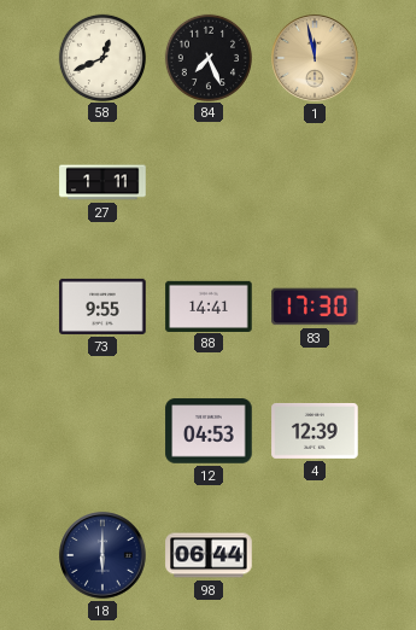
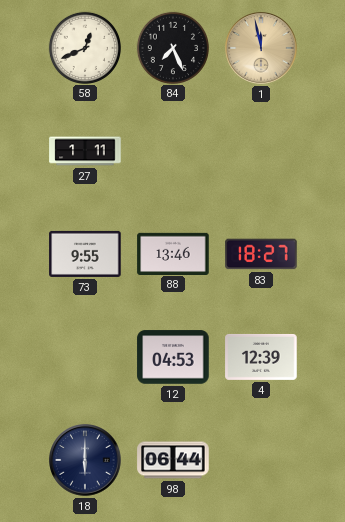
88: 14:41 -> 13:46
83: 17:30 -> 18:27
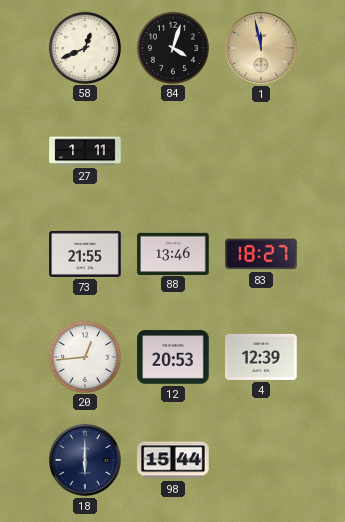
84: 7:26 -> 4:03
73: 9:55 -> 21:55
20: none -> 12:44
12: 04:53 -> 20:53
98: 06:44 -> 15:44
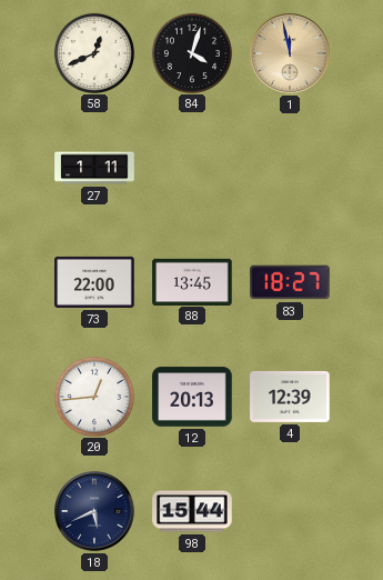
73: 21:55 -> 22:00
88: 13:46 -> 13:45
12: 20:53 -> 20:13
18: 6:00 -> 5:41
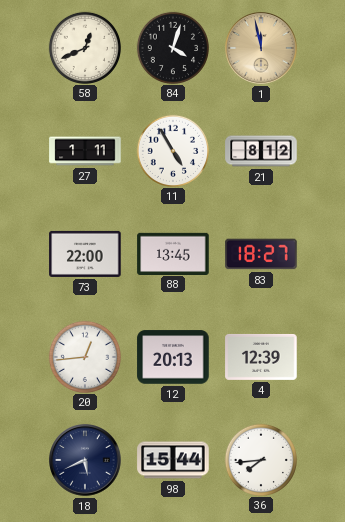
11: none -> 4:55
21: none -> 8:12
36: none -> 7:44
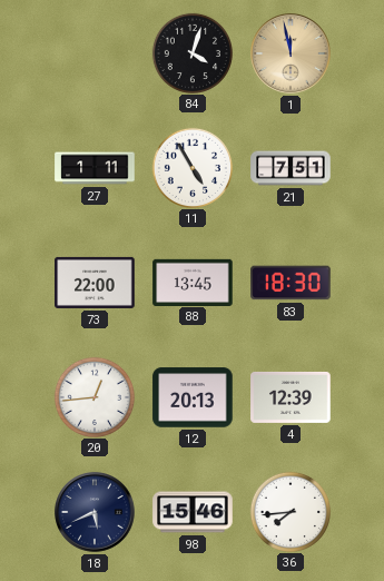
58: 12:41 -> none
21: 8:12 -> 7:51
83: 18:27 -> 18:30
98: 15:44 -> 15:46
